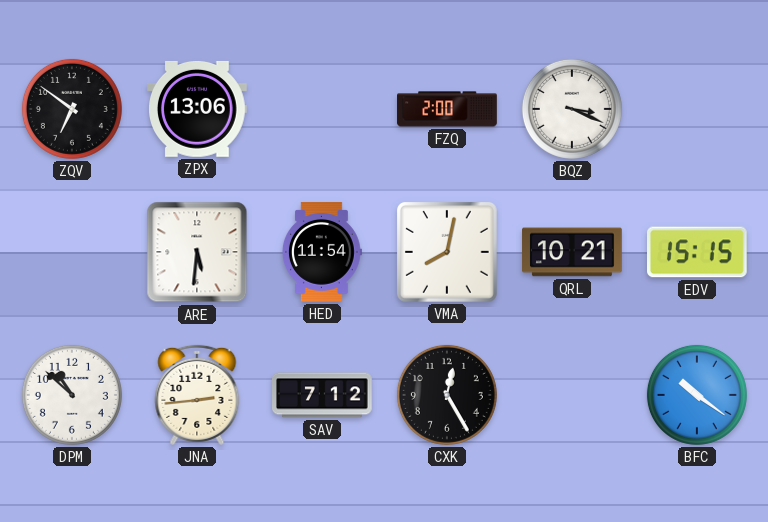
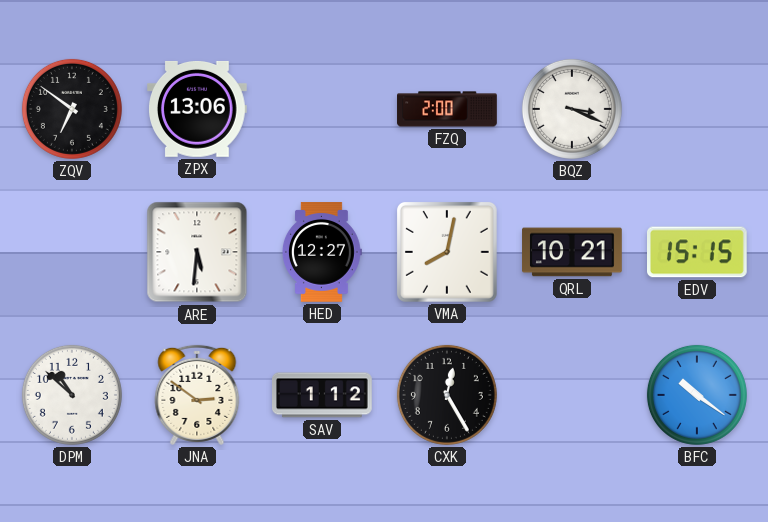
HED: 11:54 -> 12:27
JNA: 2:44 -> 2:51
SAV: 7:12 -> 1:12
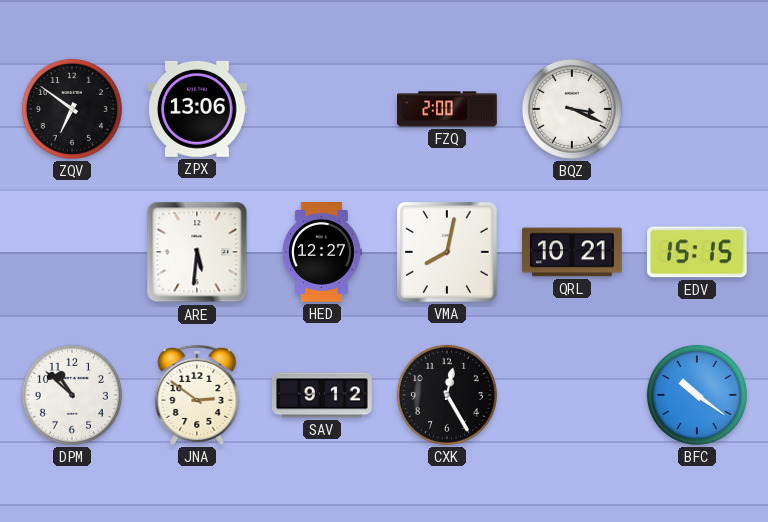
SAV: 1:12 -> 9:12
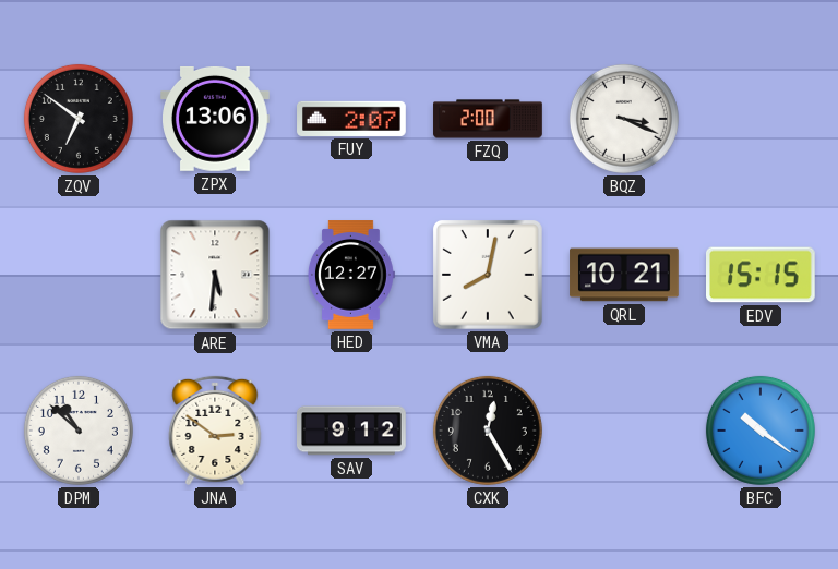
FUY: none -> 2:07
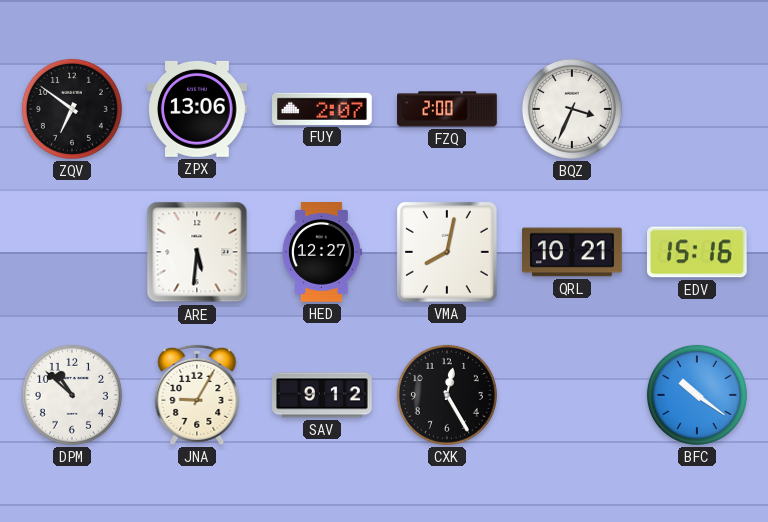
BQZ: 3:19 -> 3:34
EDV: 15:15 -> 15:16
JNA: 2:51 -> 9:05
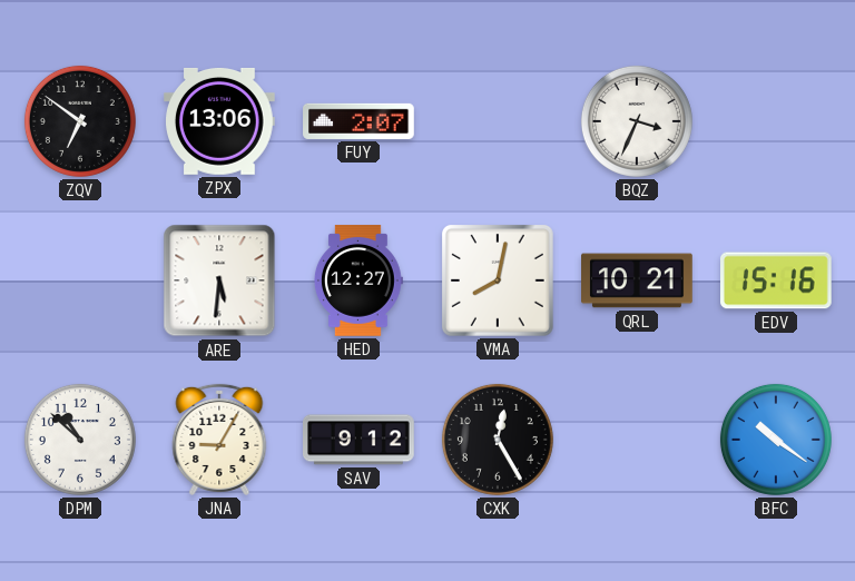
FZQ: 2:00 -> none
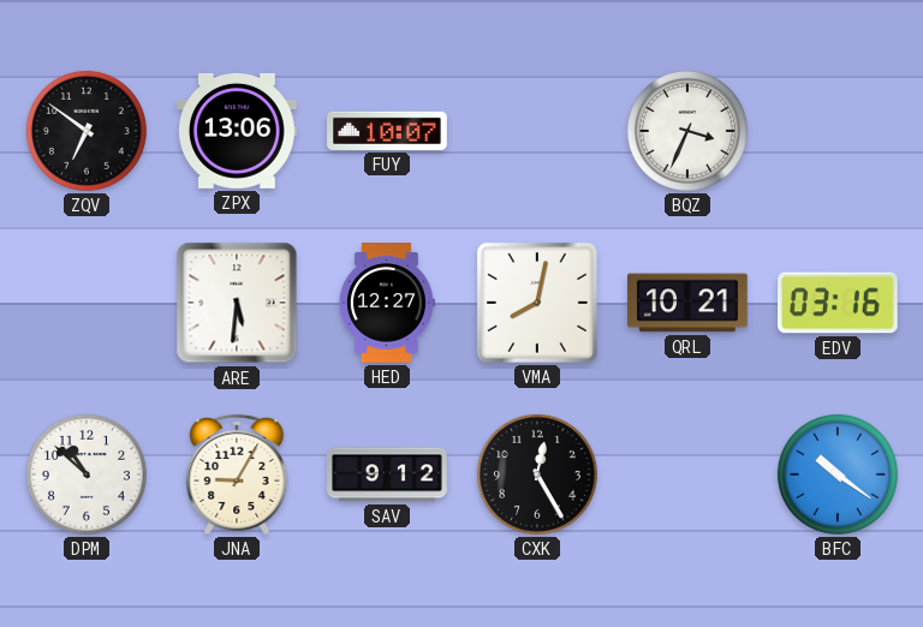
FUY: 2:07 -> 10:07
EDV: 15:16 -> 03:16
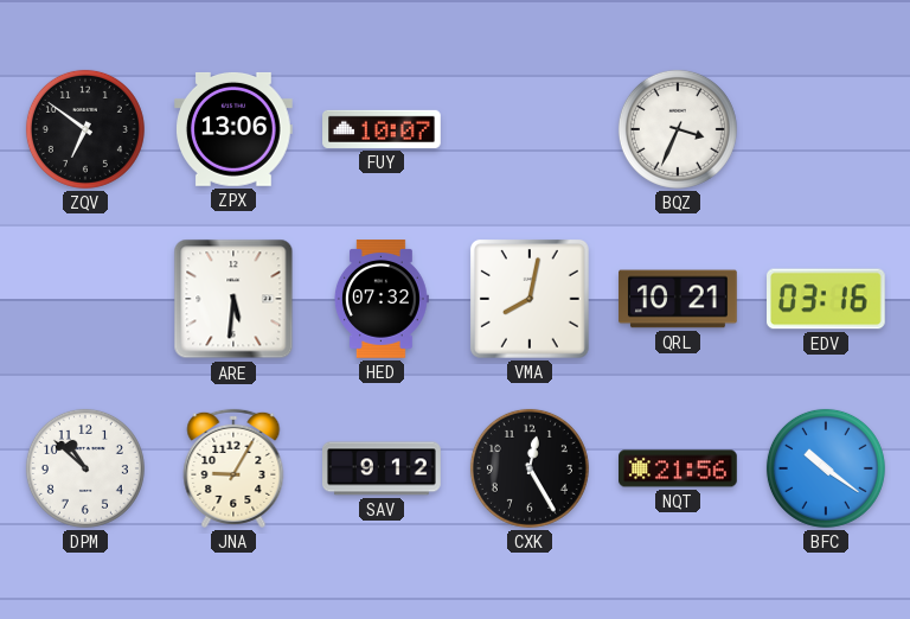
HED: 12:27 -> 07:32
NQT: none -> 21:56
